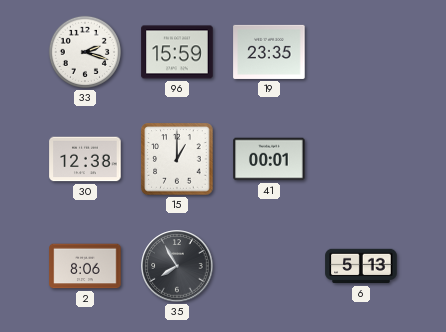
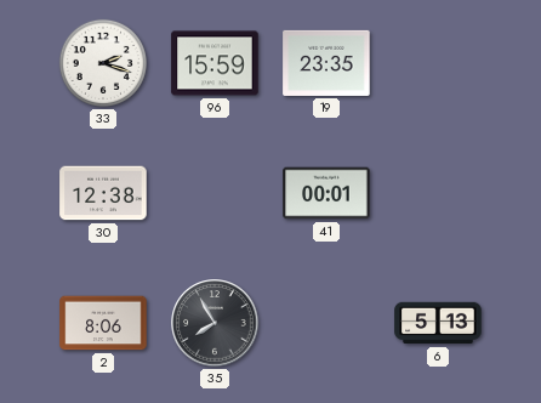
15: 1:00 -> none
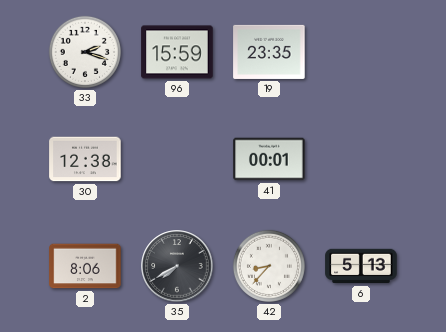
35: 7:55 -> 7:40
42: none -> 8:37
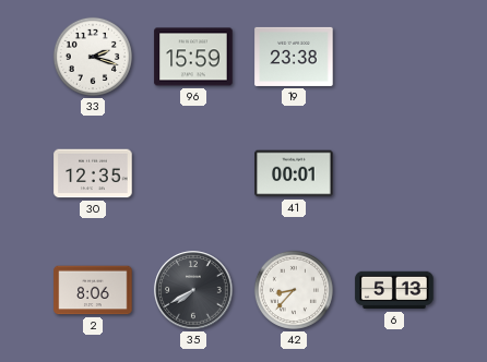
19: 23:35 -> 23:38
30: 12:38 -> 12:35
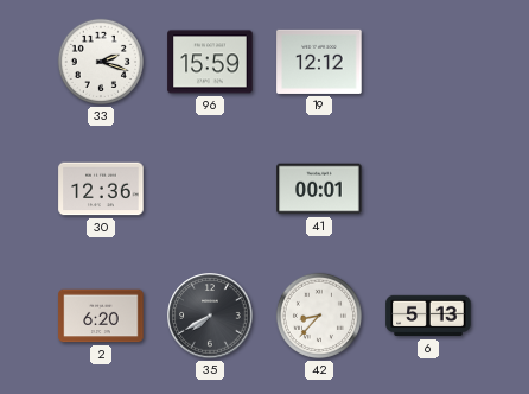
19: 23:38 -> 12:12
30: 12:35 -> 12:36
2: 8:06 -> 6:20
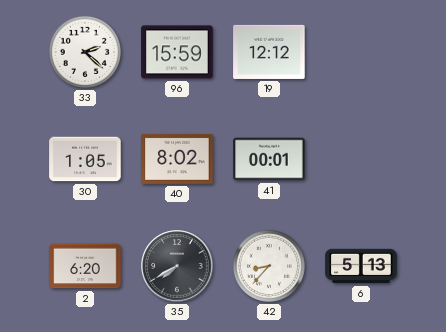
33: 2:18 -> 2:22
30: 12:36 -> 1:05
40: none -> 8:02
